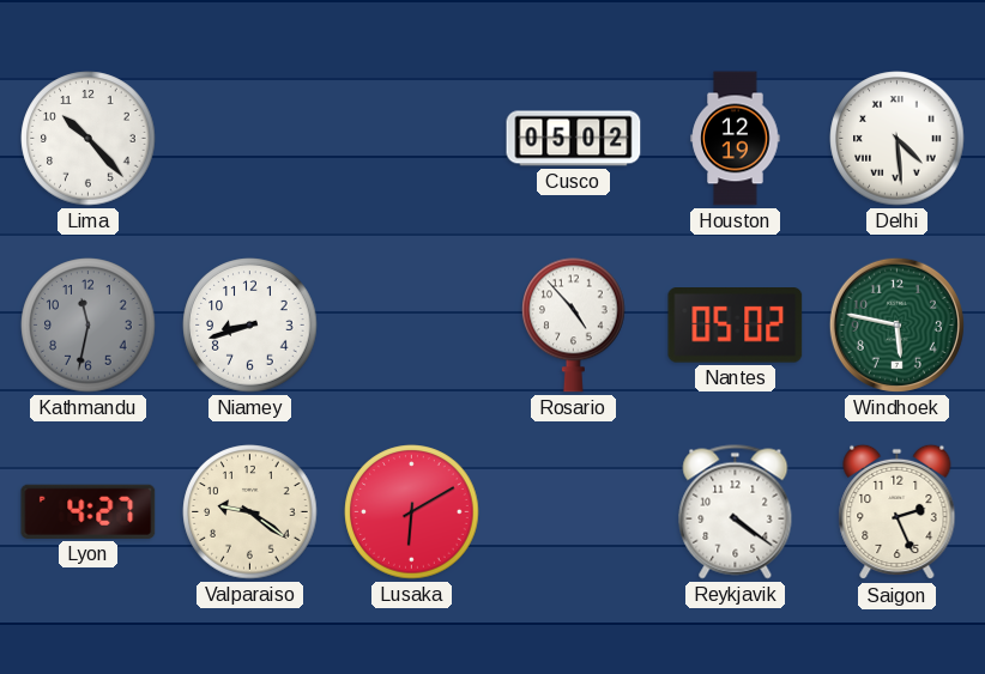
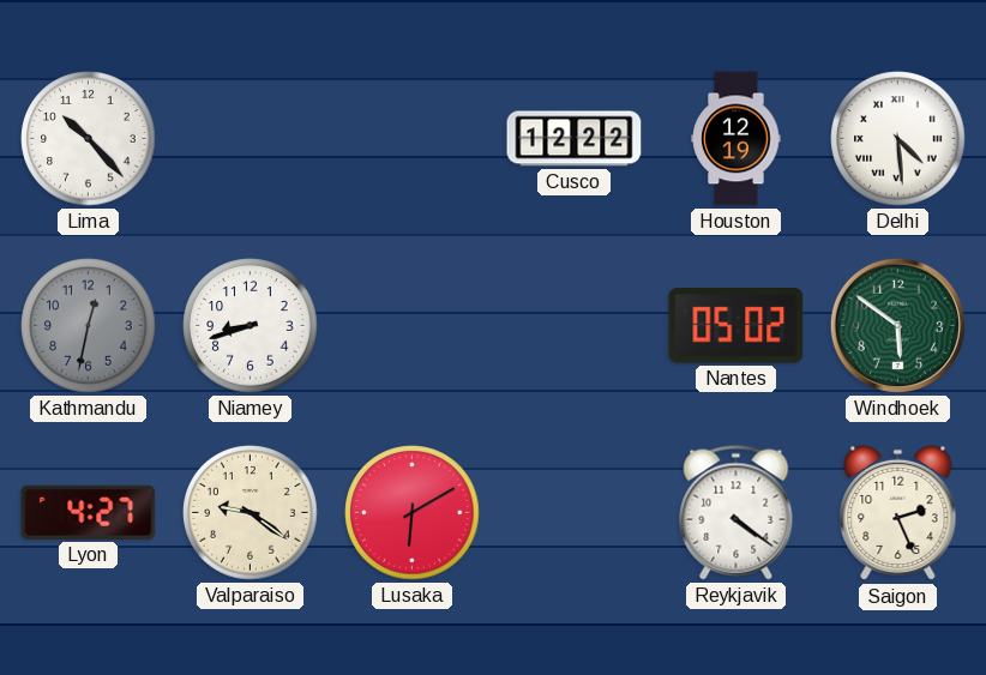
Cusco: 05:02 -> 12:22
Kathmandu: 11:32 -> 12:32
Rosario: 4:53 -> none
Windhoek: 5:47 -> 5:51
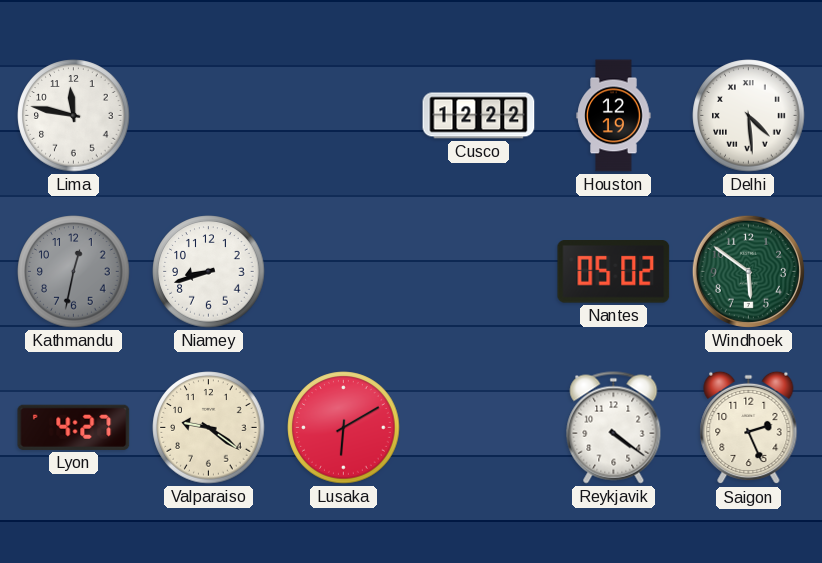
Lima: 10:23 -> 11:47
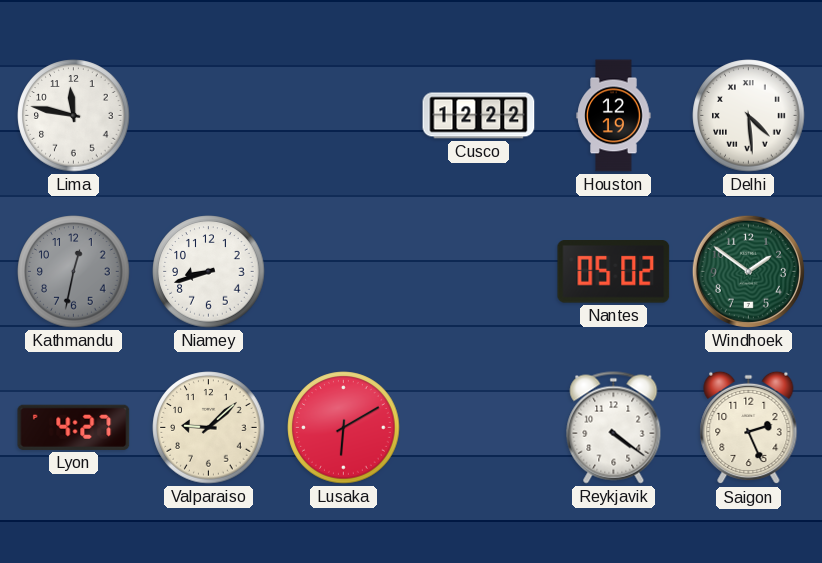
Windhoek: 5:51 -> 1:51
Valparaiso: 9:21 -> 9:08
